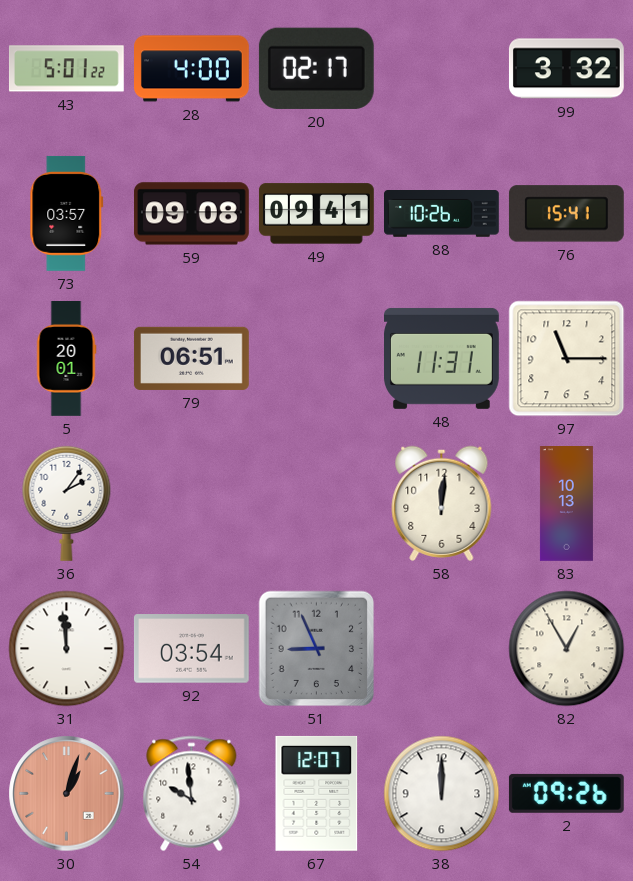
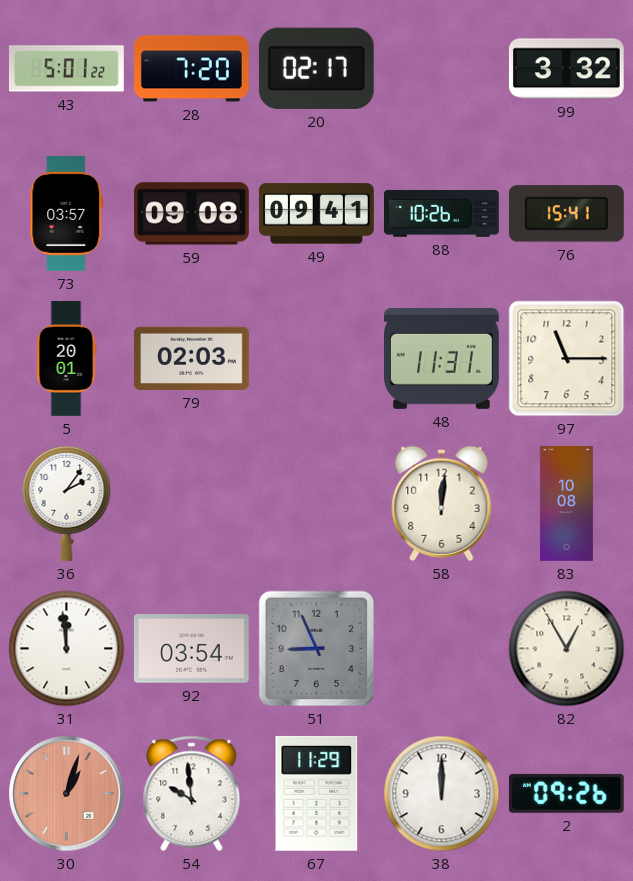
28: 4:00 -> 7:20
79: 06:51 -> 02:03
83: 10:13 -> 10:08
67: 12:07 -> 11:29
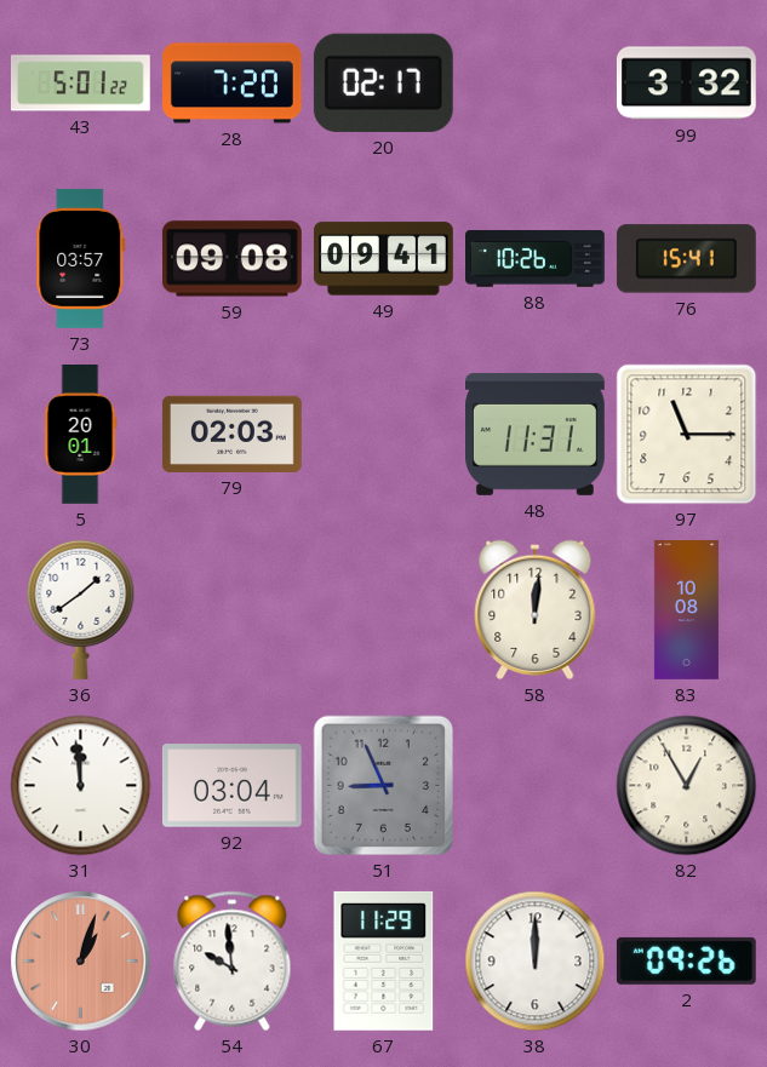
36: 2:06 -> 1:39
92: 03:54 -> 03:04
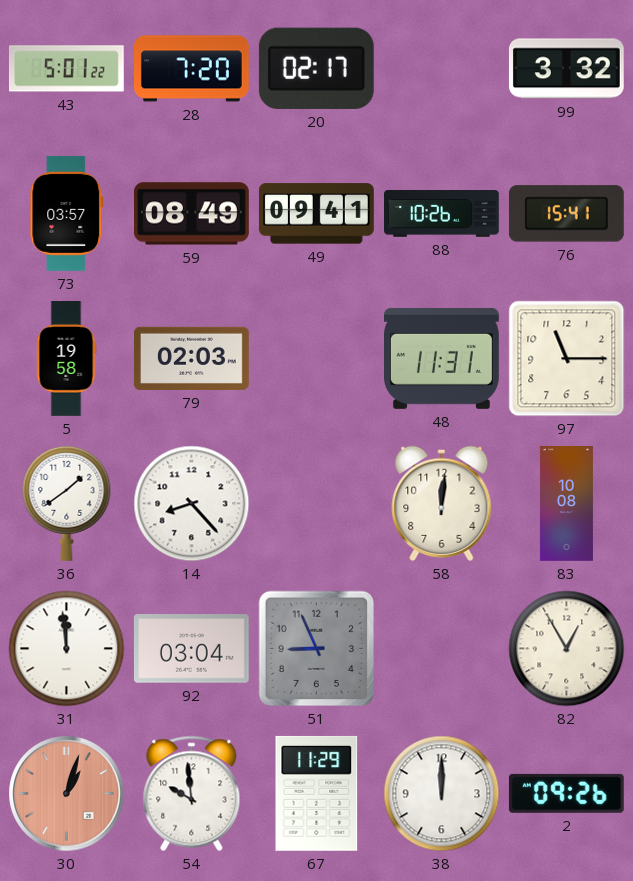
59: 09:08 -> 08:49
5: 20:01 -> 19:58
14: none -> 8:23
